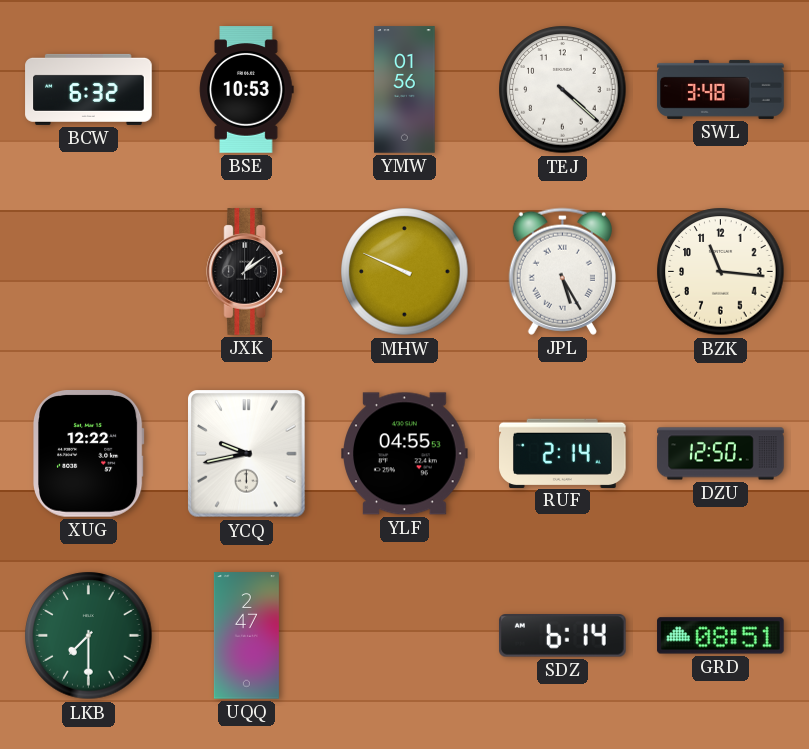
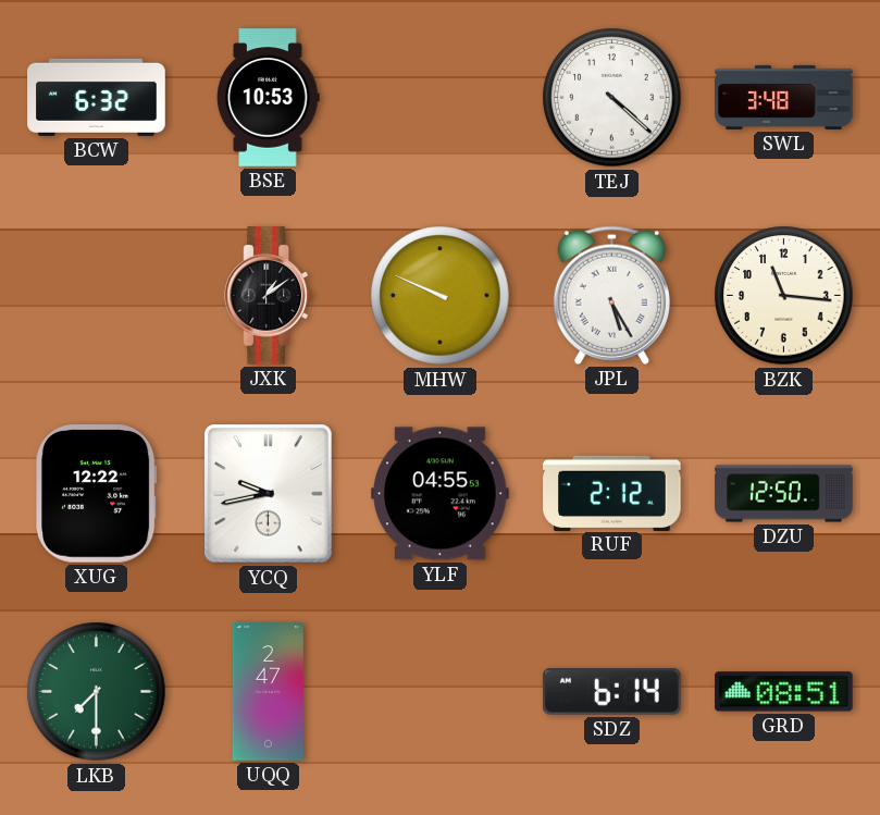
YMW: 01:56 -> none
RUF: 2:14 -> 2:12
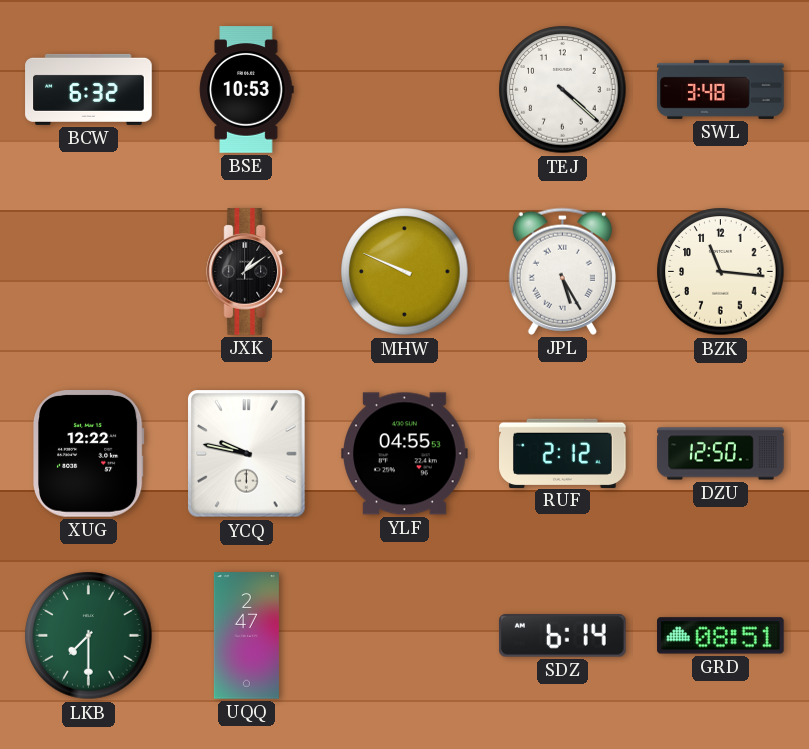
YCQ: 9:43 -> 9:47
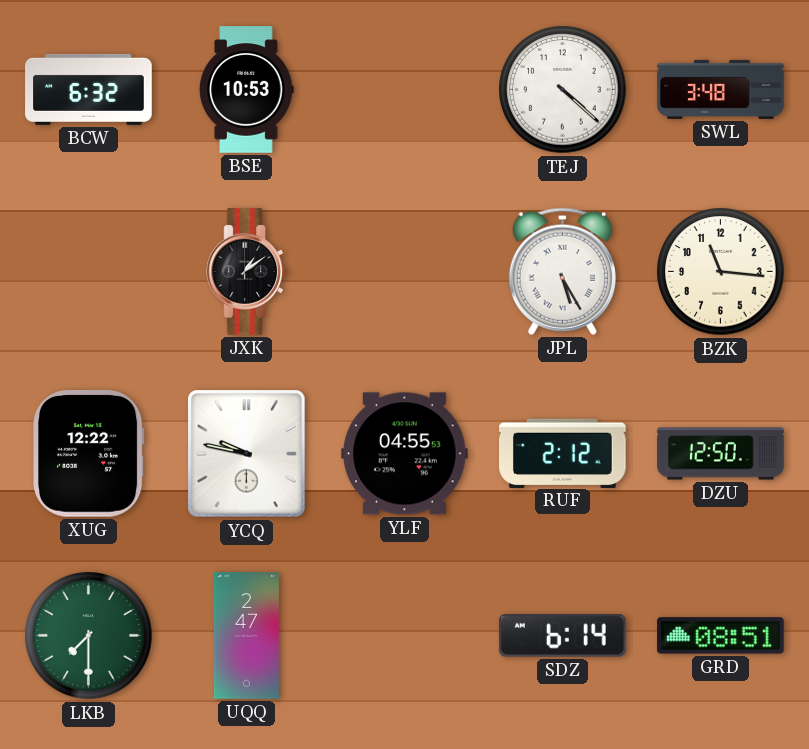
MHW: 9:49 -> none
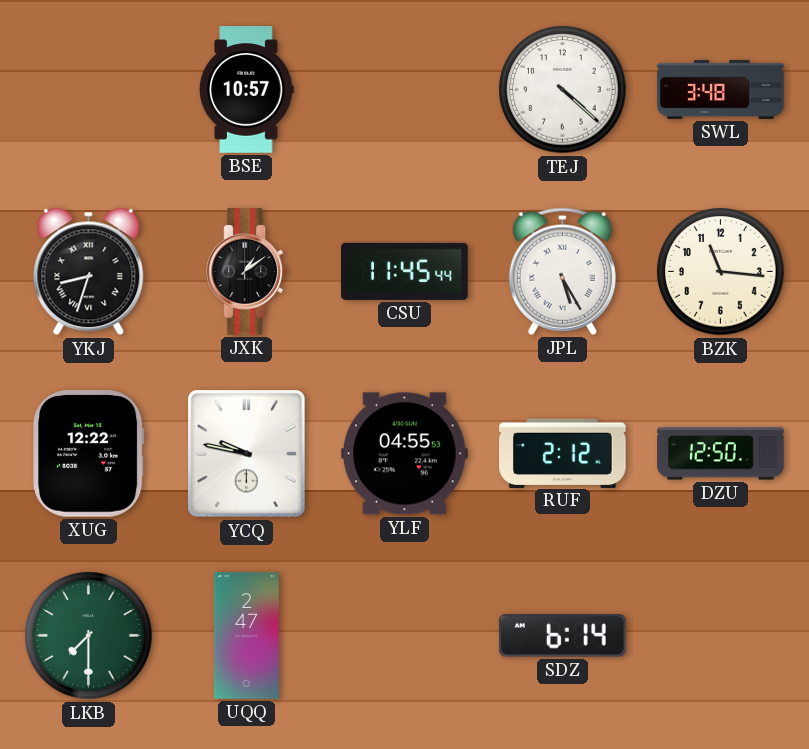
BCW: 6:32 -> none
BSE: 10:53 -> 10:57
YKJ: none -> 8:33
CSU: none -> 11:45
GRD: 08:51 -> none
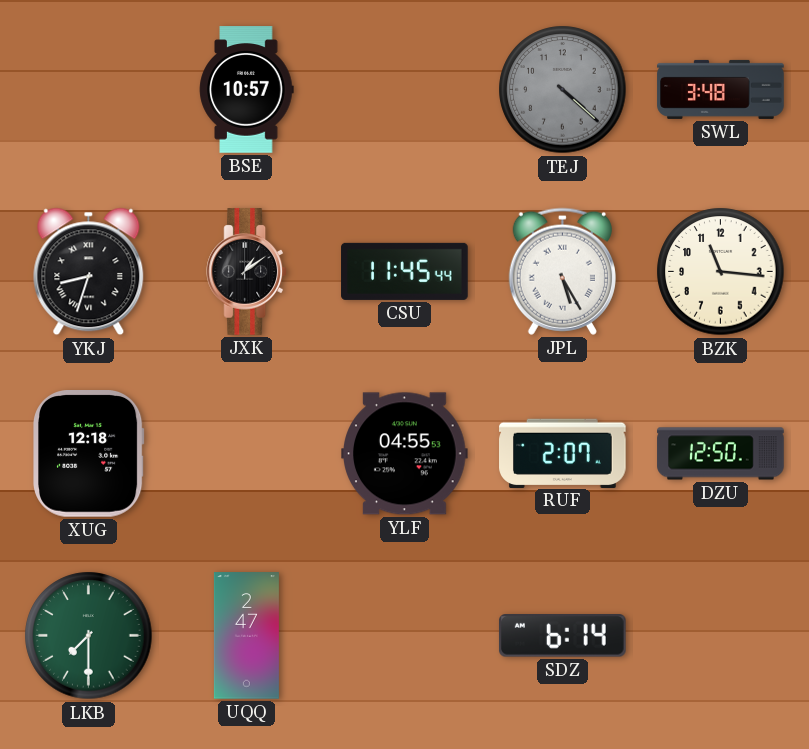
TEJ dial: white -> grey
XUG: 12:22 -> 12:18
YCQ: 9:47 -> none
RUF: 2:12 -> 2:07
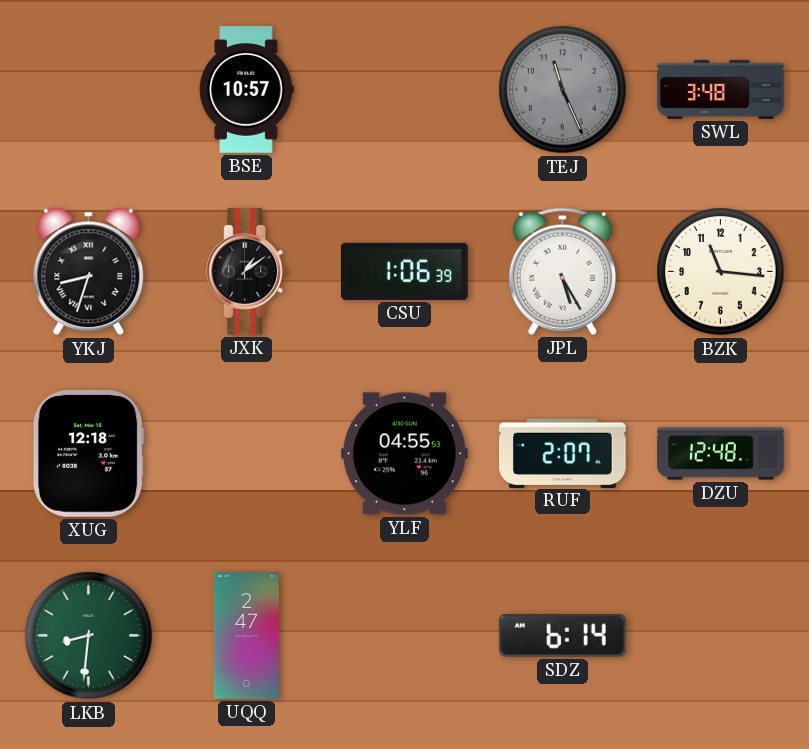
TEJ: 4:22 -> 11:26
CSU: 11:45 -> 1:06
DZU: 12:50 -> 12:48
LKB: 7:30 -> 8:31
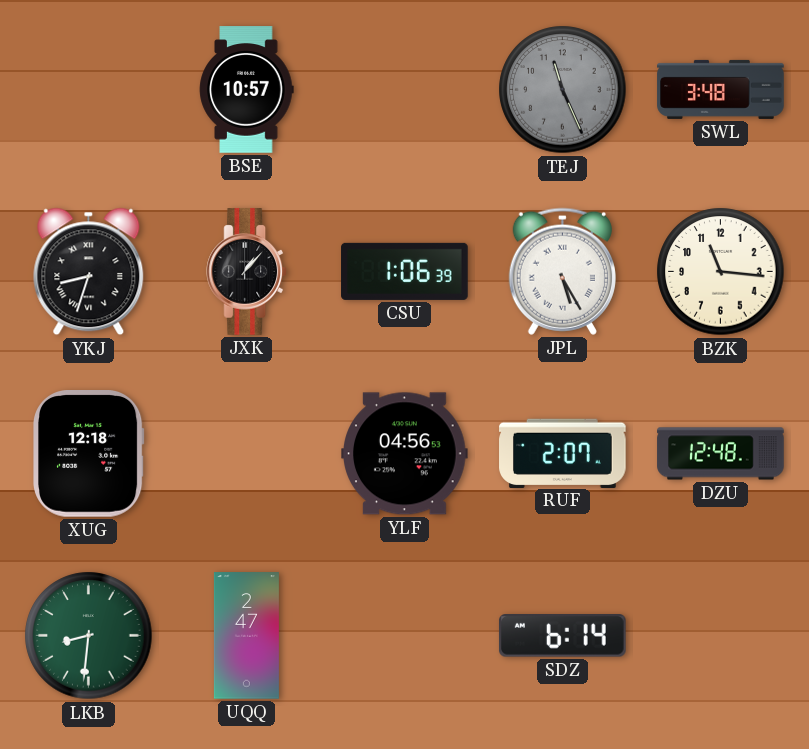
JXK: 1:09 -> 1:07
YLF: 04:55 -> 04:56
